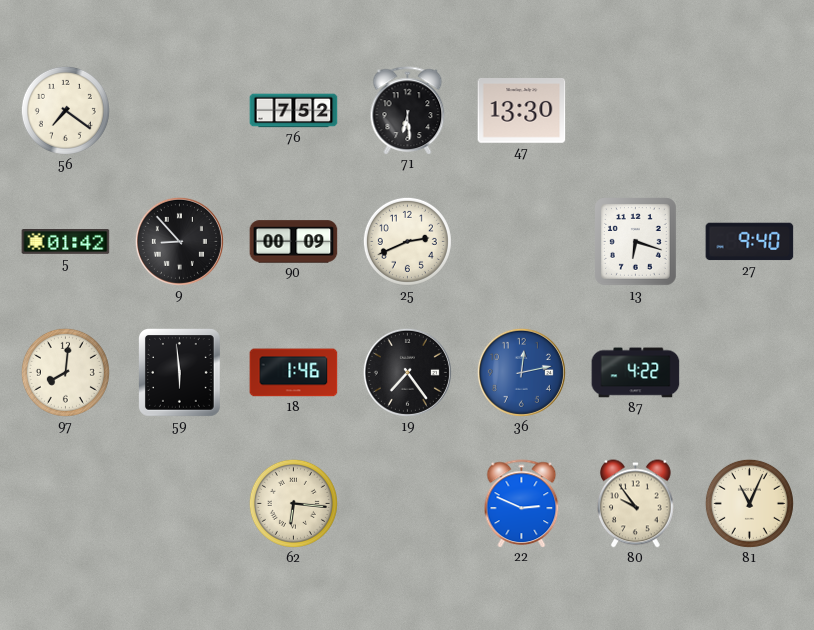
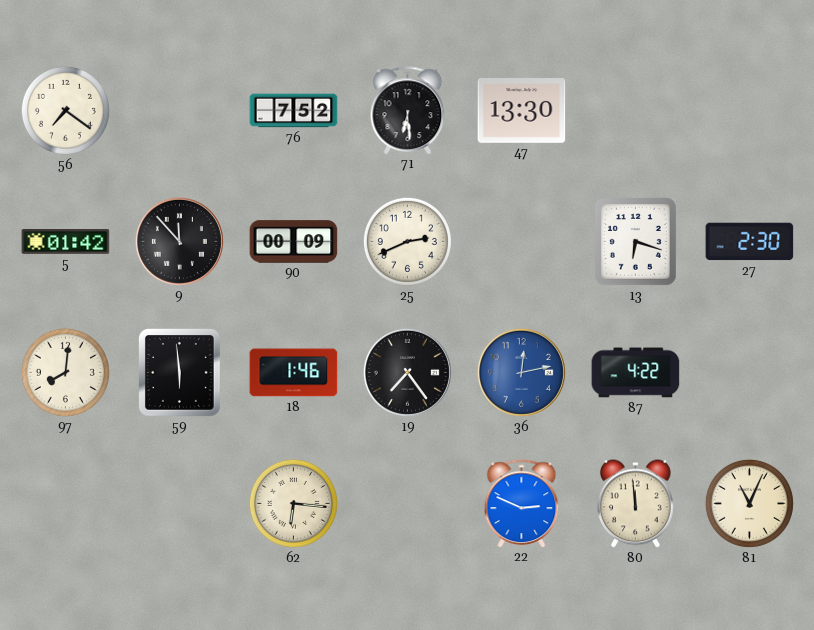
9: 8:53 -> 11:53
27: 9:40 -> 2:30
80: 9:54 -> 11:59
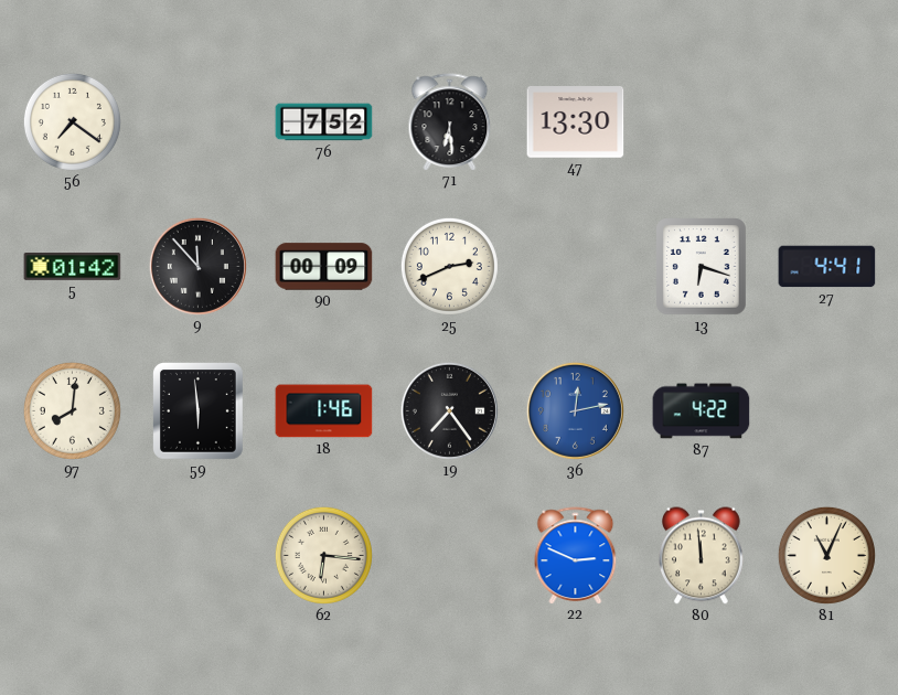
27: 2:30 -> 4:41
